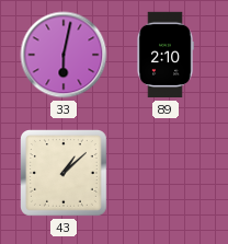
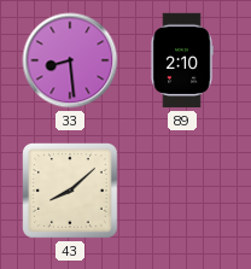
33: 6:02 -> 8:29
43: 1:08 -> 8:08
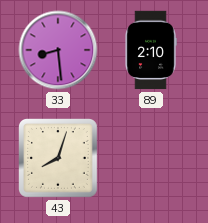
43: 8:08 -> 8:03
